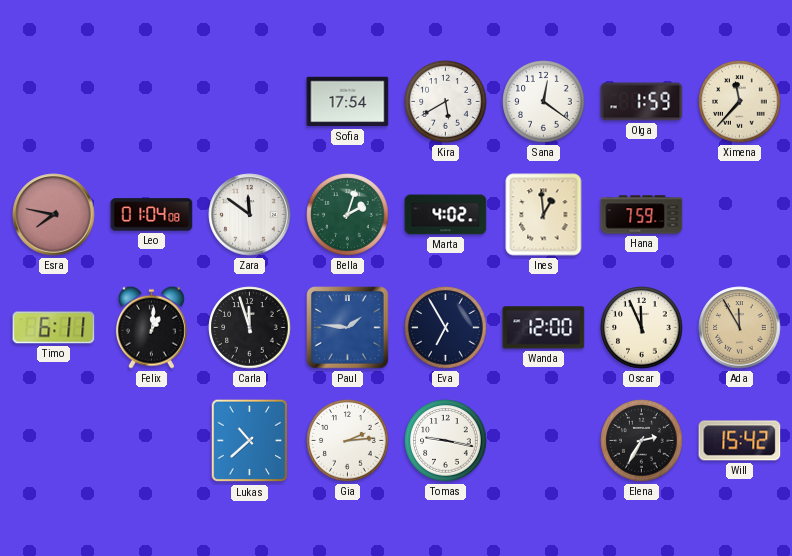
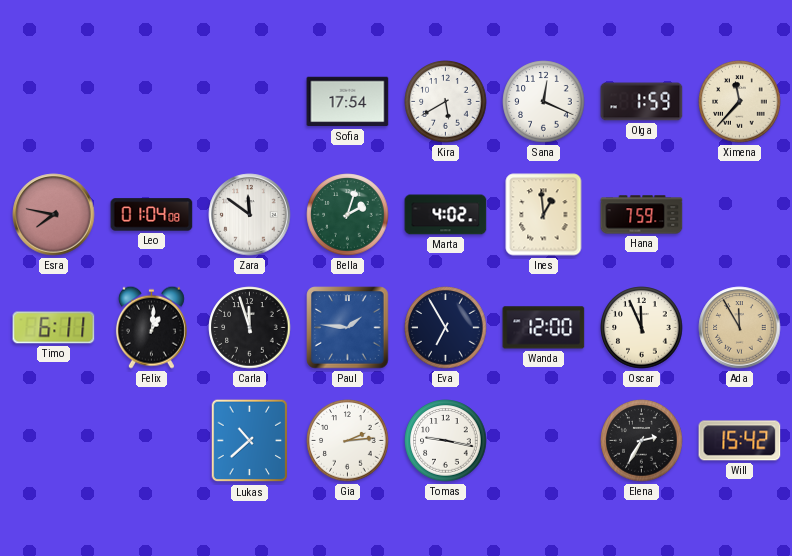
Sana: 12:21 -> 12:19
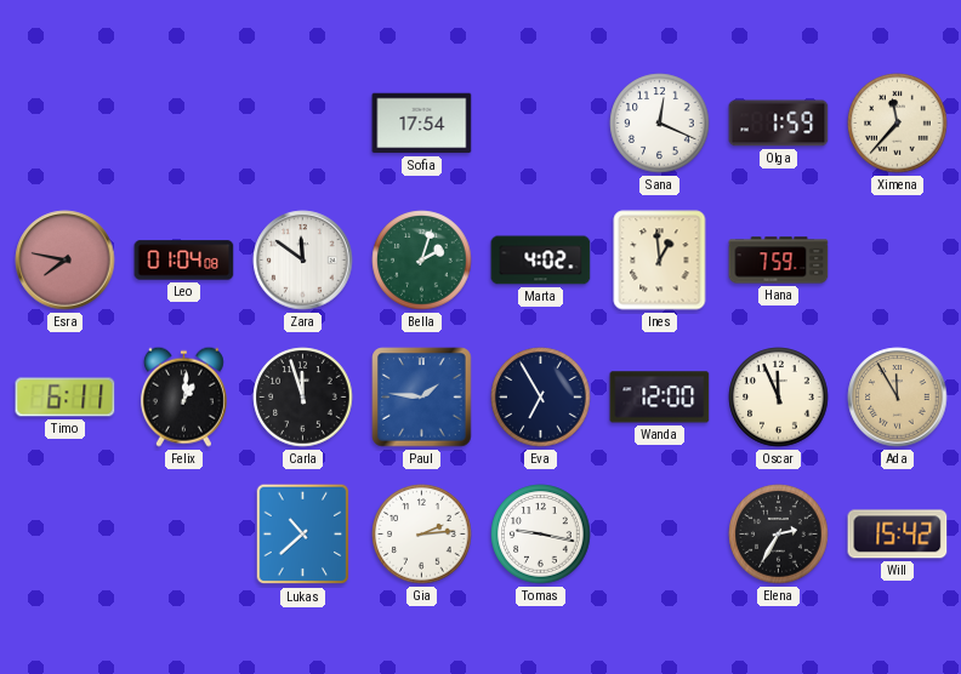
Kira: 5:40 -> none
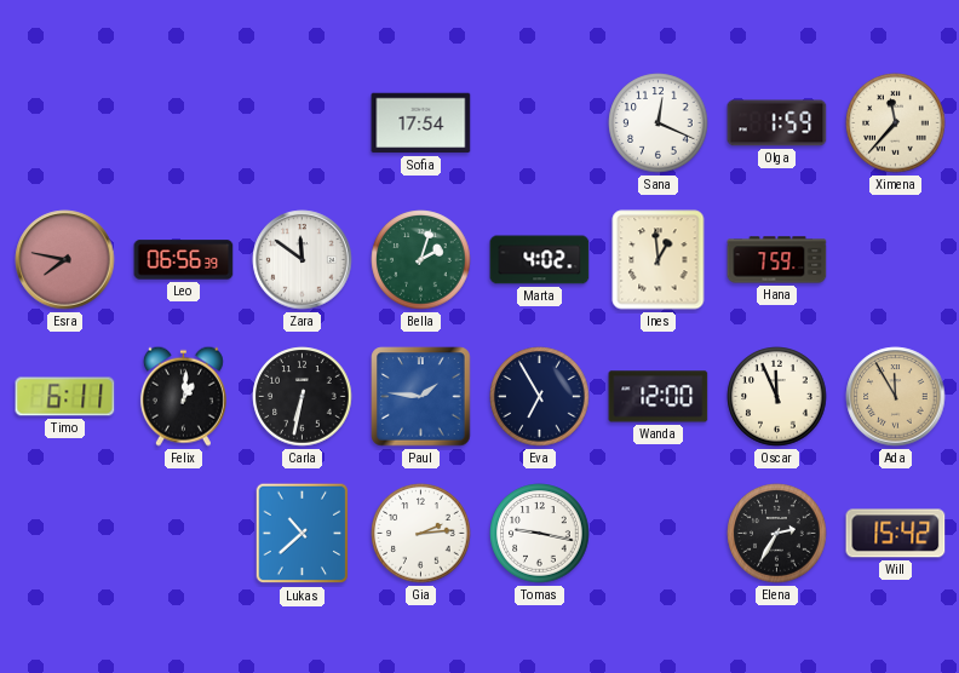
Leo: 01:04 -> 06:56
Carla: 11:57 -> 6:32
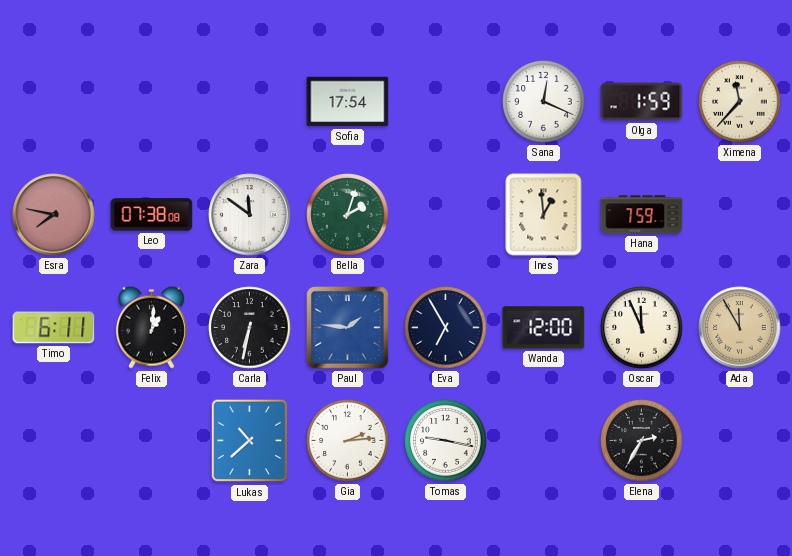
Leo: 06:56 -> 07:38
Marta: 4:02 -> none
Will: 15:42 -> none
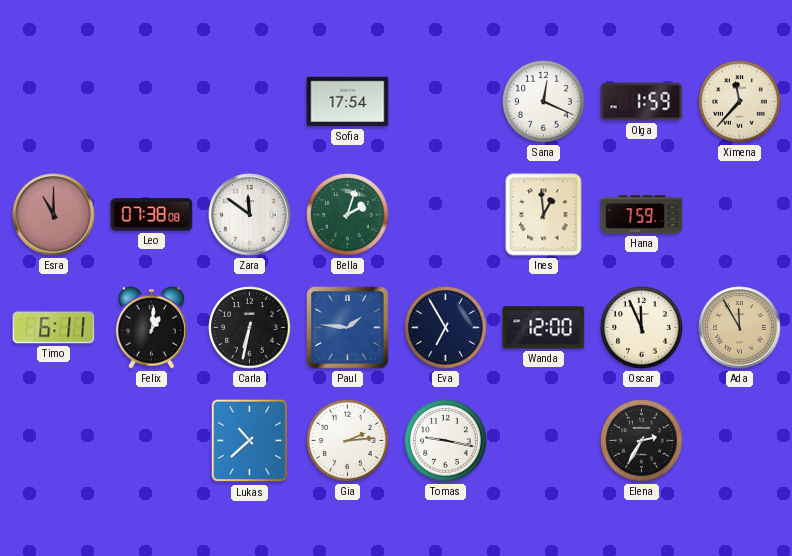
Esra: 7:47 -> 11:00
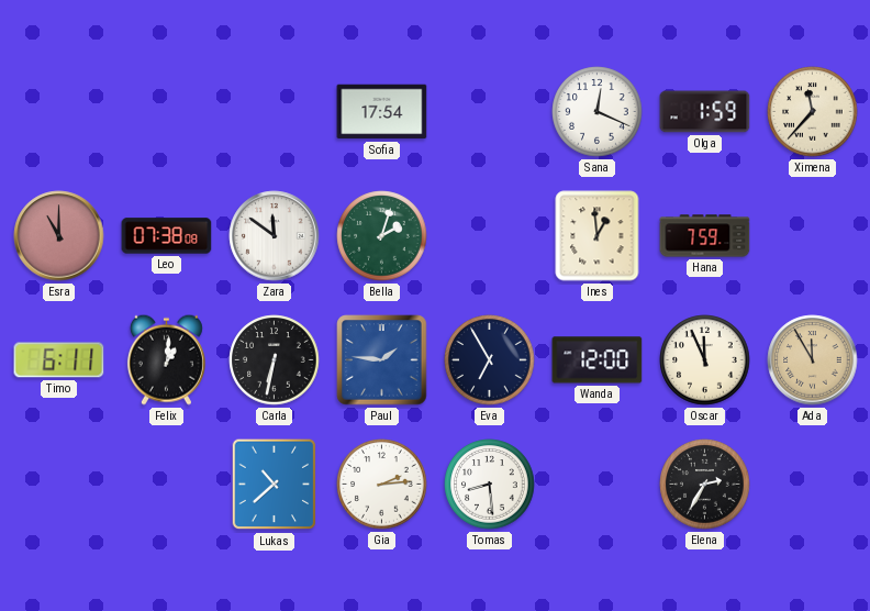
Tomas: 9:17 -> 8:29
